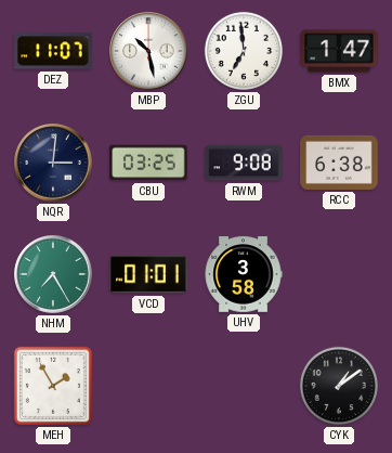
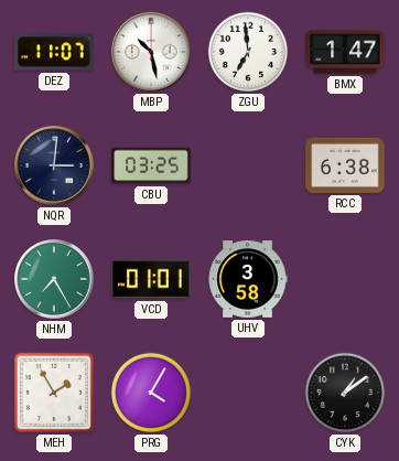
RWM: 9:08 -> none
PRG: none -> 4:05
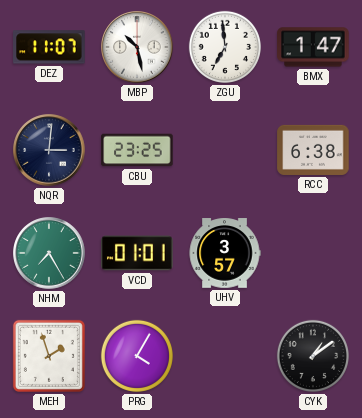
CBU: 03:25 -> 23:25
UHV: 3:58 -> 3:57
MEH: 1:55 -> 1:57
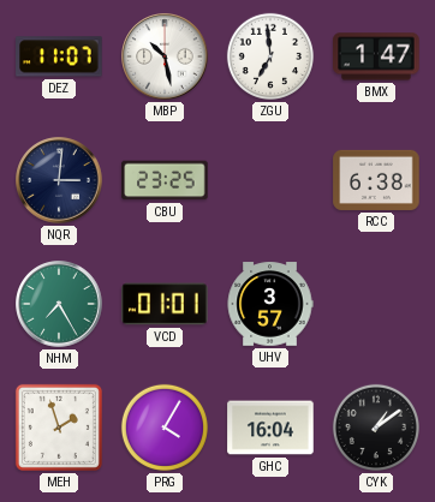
GHC: none -> 16:04
